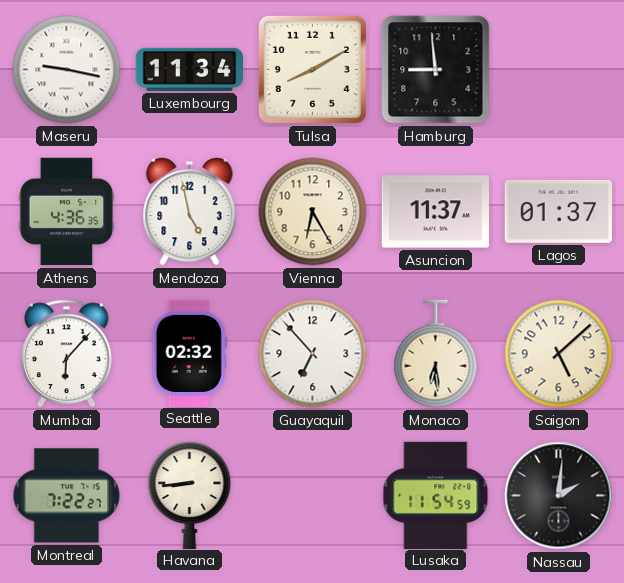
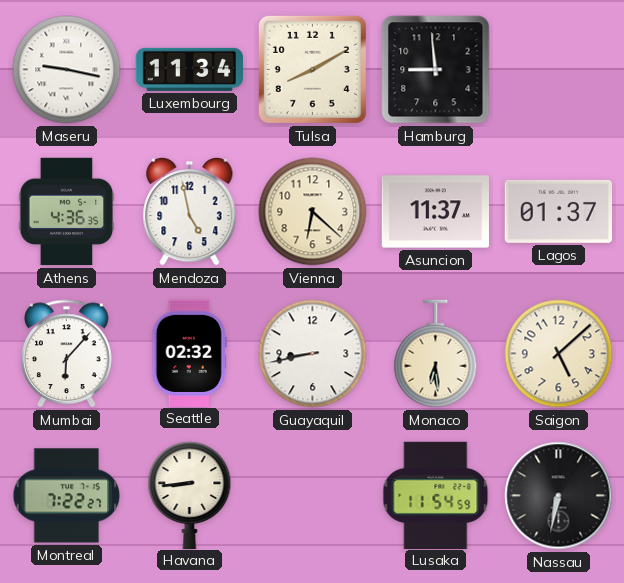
Vienna: 6:25 -> 6:22
Guayaquil: 6:53 -> 8:43
Nassau: 2:01 -> 6:32
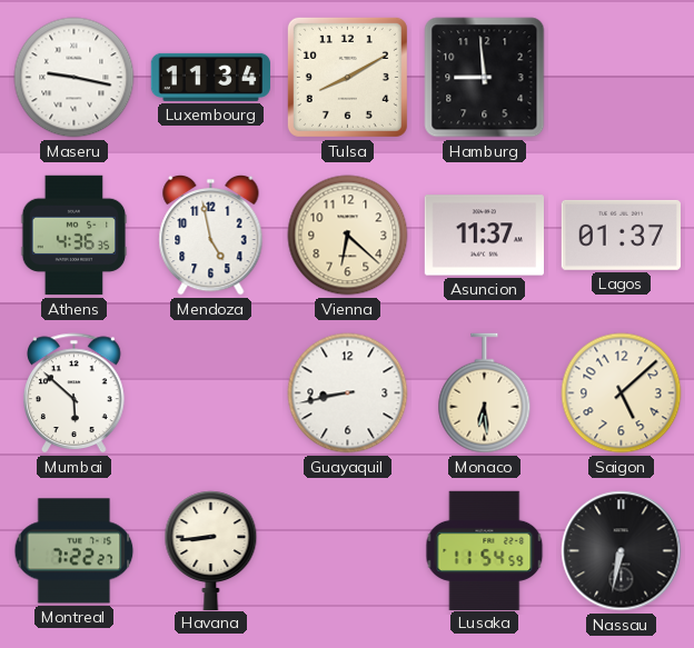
Mumbai: 6:07 -> 5:52
Seattle: 02:32 -> none
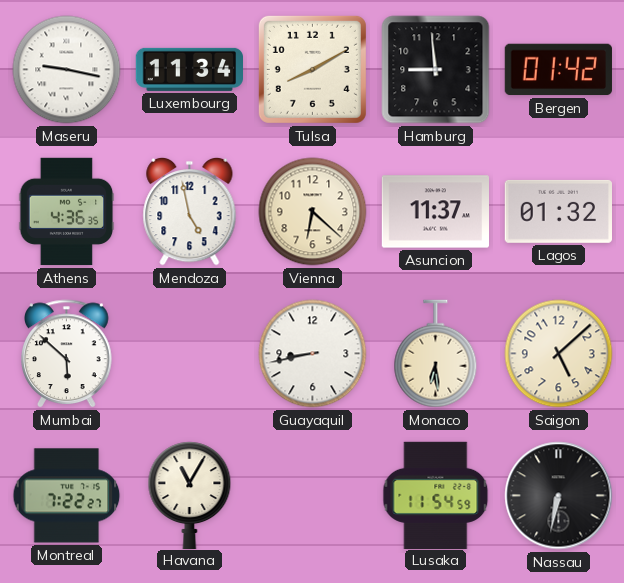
Bergen: none -> 01:42
Lagos: 01:37 -> 01:32
Havana: 8:44 -> 11:05
